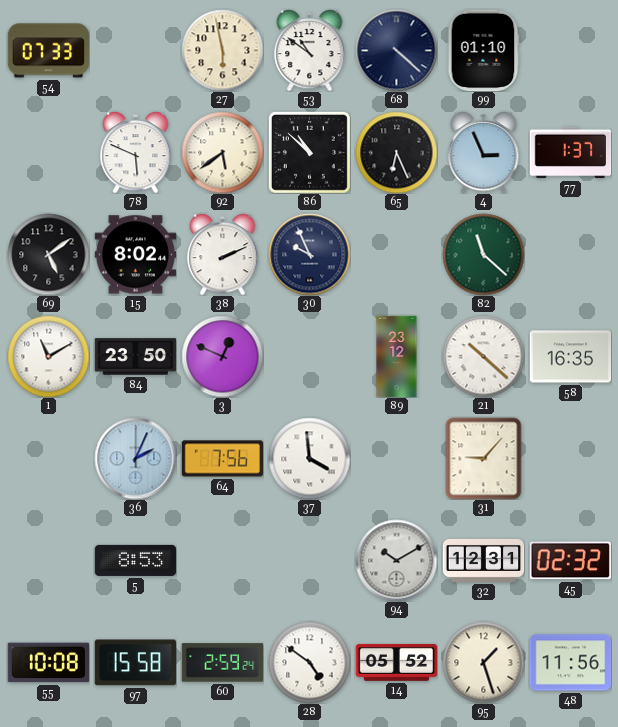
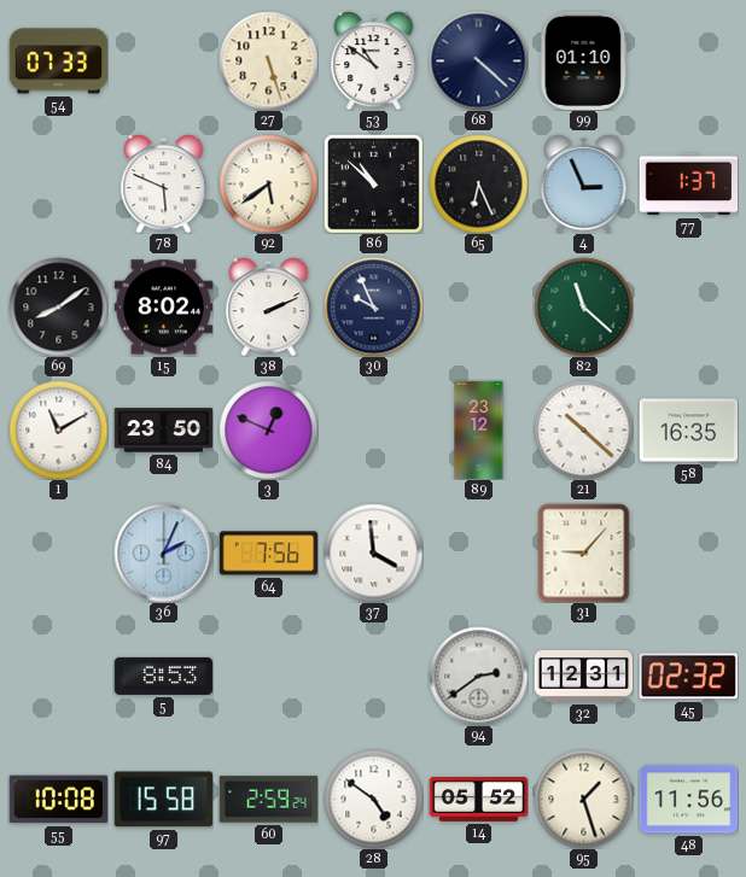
27: 5:58 -> 5:27
69: 5:09 -> 8:09
94: 10:10 -> 2:39
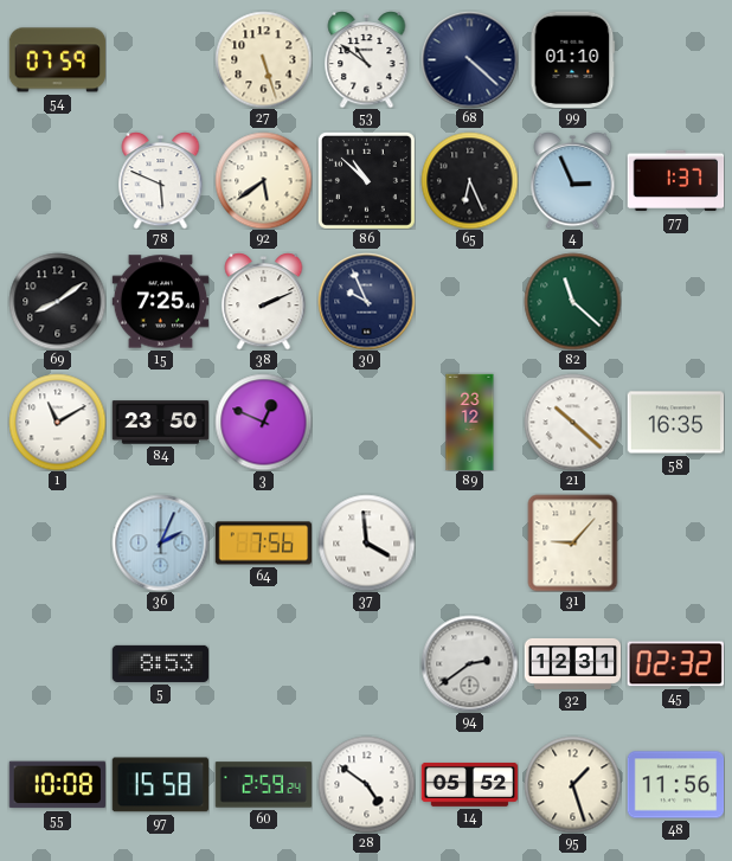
54: 07:33 -> 07:59
15: 8:02 -> 7:25
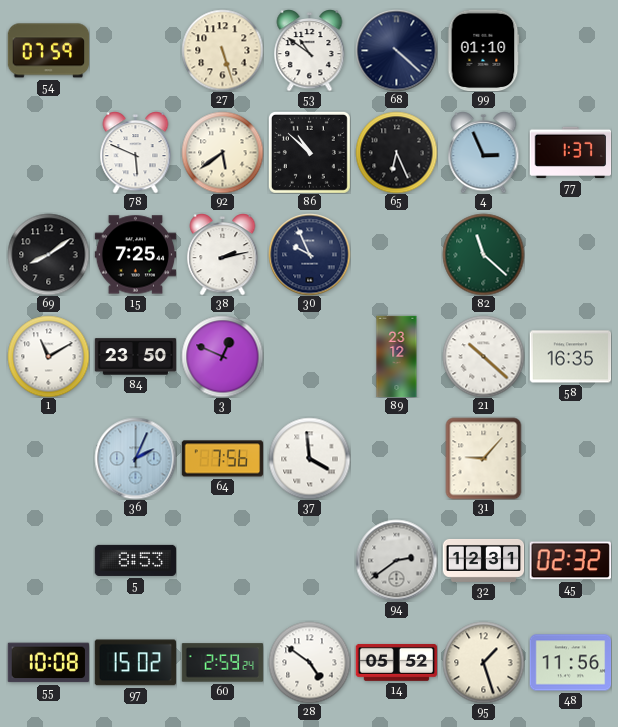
38: 2:11 -> 2:13
97: 15:58 -> 15:02
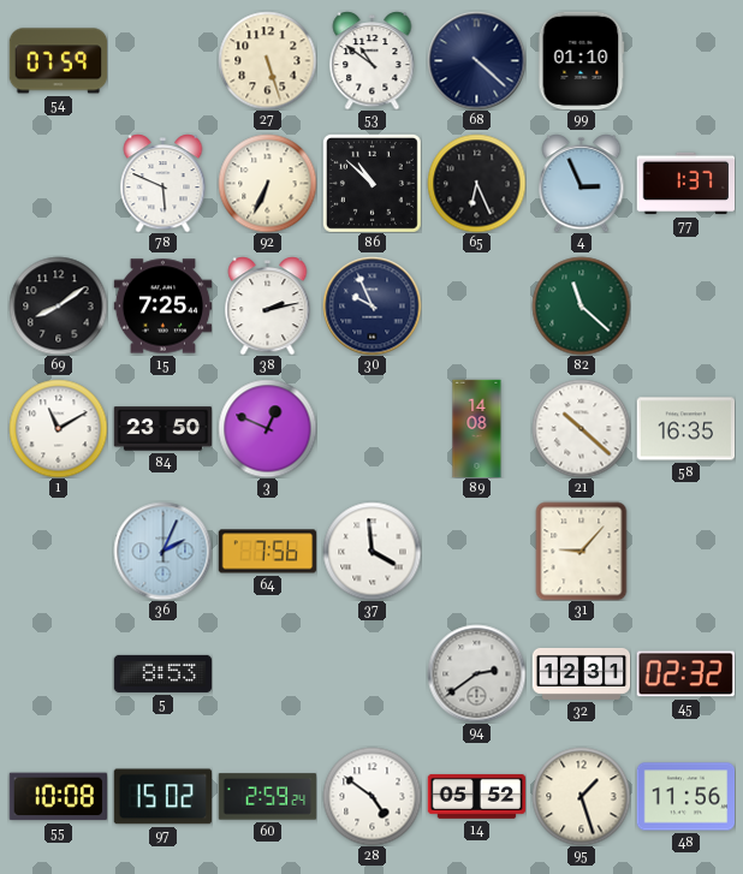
92: 5:39 -> 6:34
89: 23:12 -> 14:08
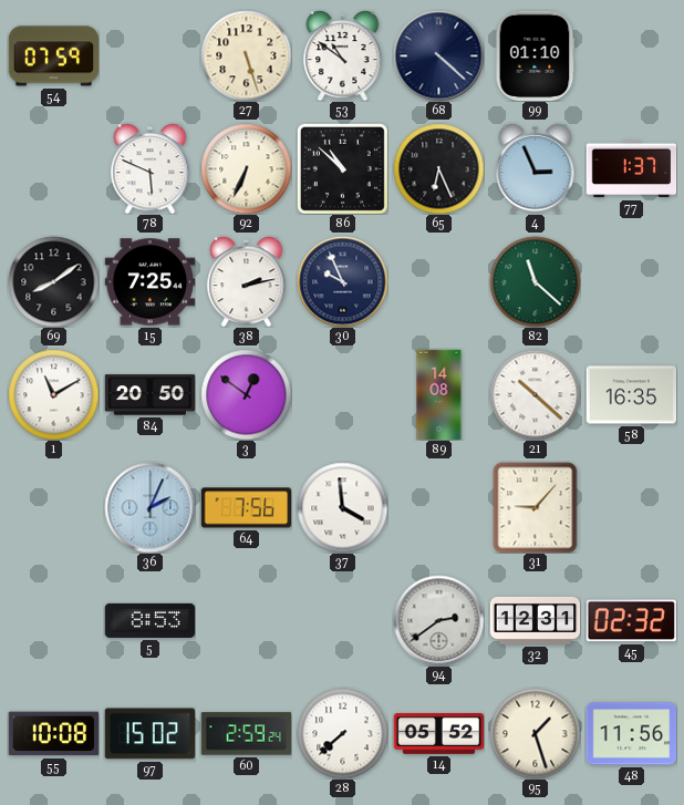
84: 23:50 -> 20:50
3: 12:49 -> 12:51
28: 4:51 -> 7:38
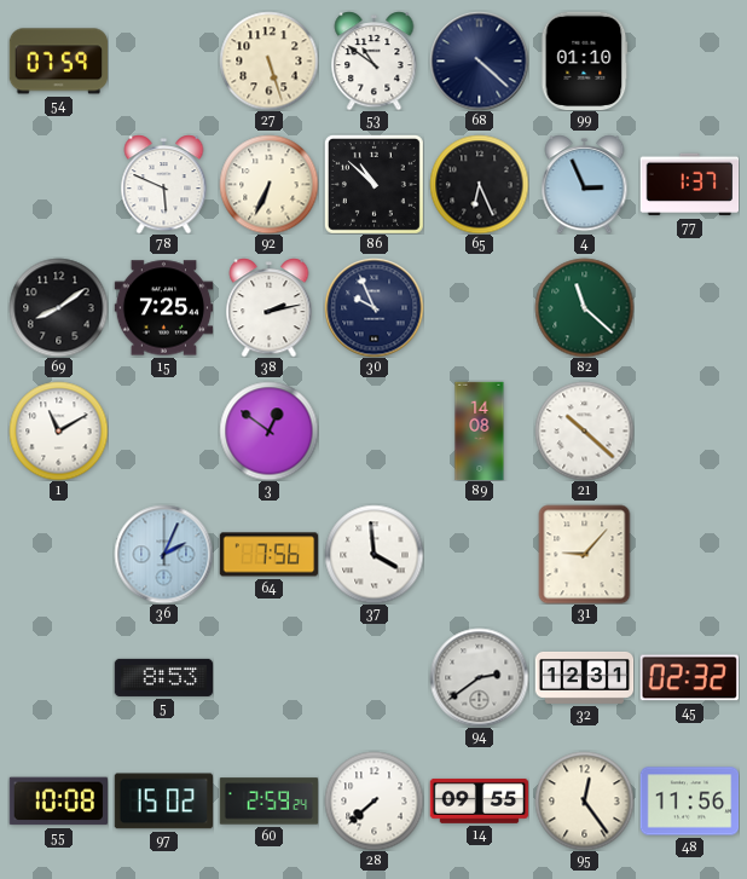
84: 20:50 -> none
58: 16:35 -> none
14: 05:52 -> 09:55
95: 1:27 -> 12:24
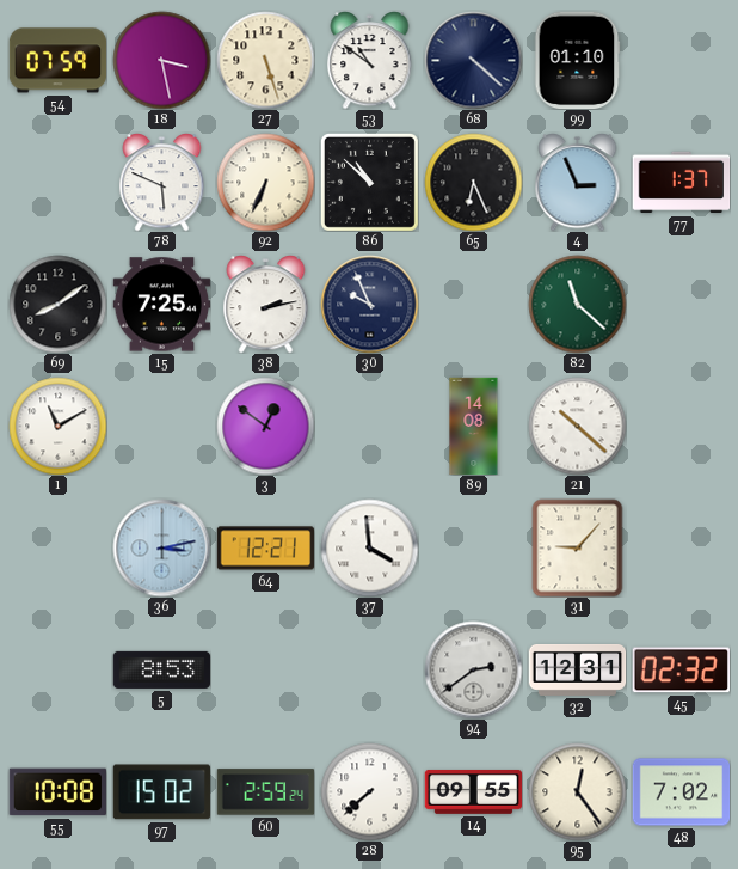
18: none -> 3:28
36: 2:04 -> 3:13
64: 7:56 -> 12:21
48: 11:56 -> 7:02
